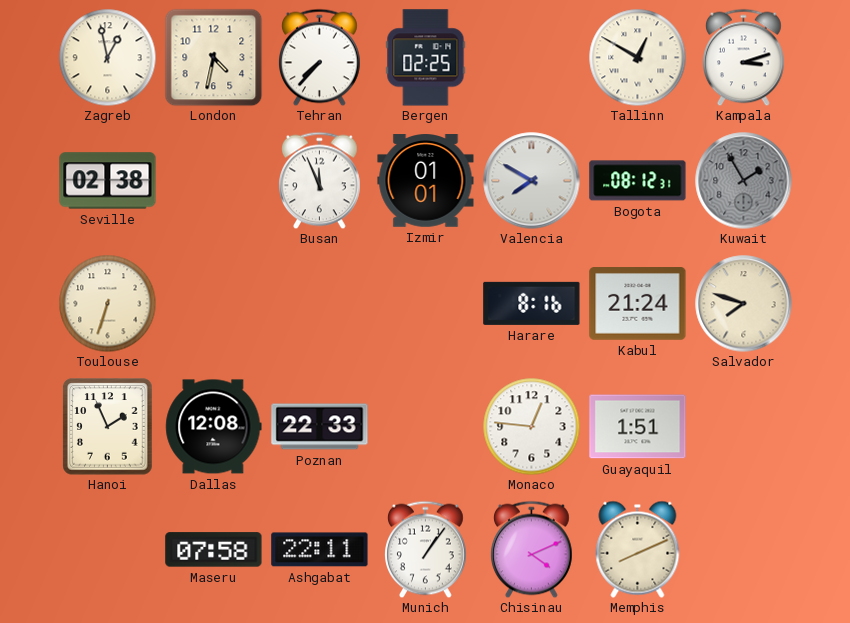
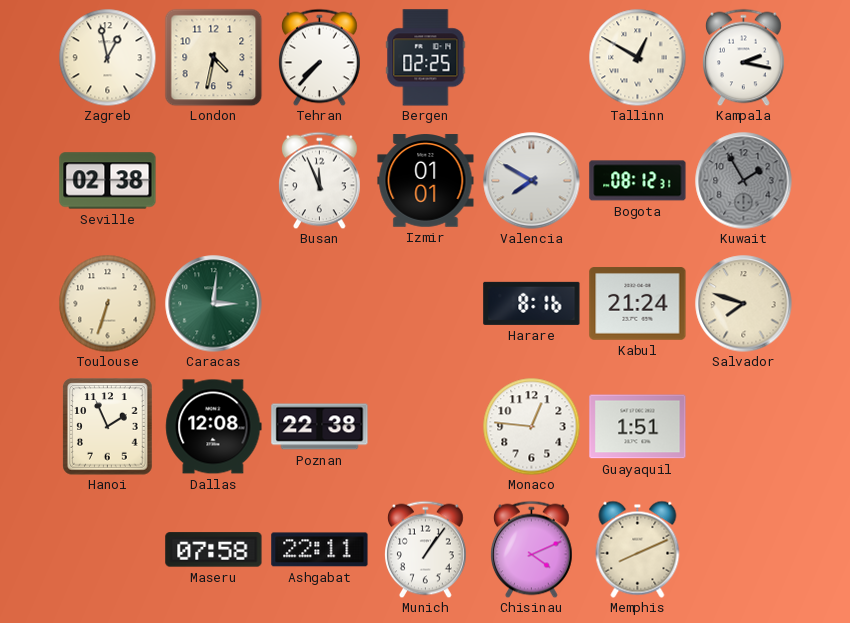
Kampala: 3:12 -> 2:17
Caracas: none -> 3:01
Poznan: 22:33 -> 22:38
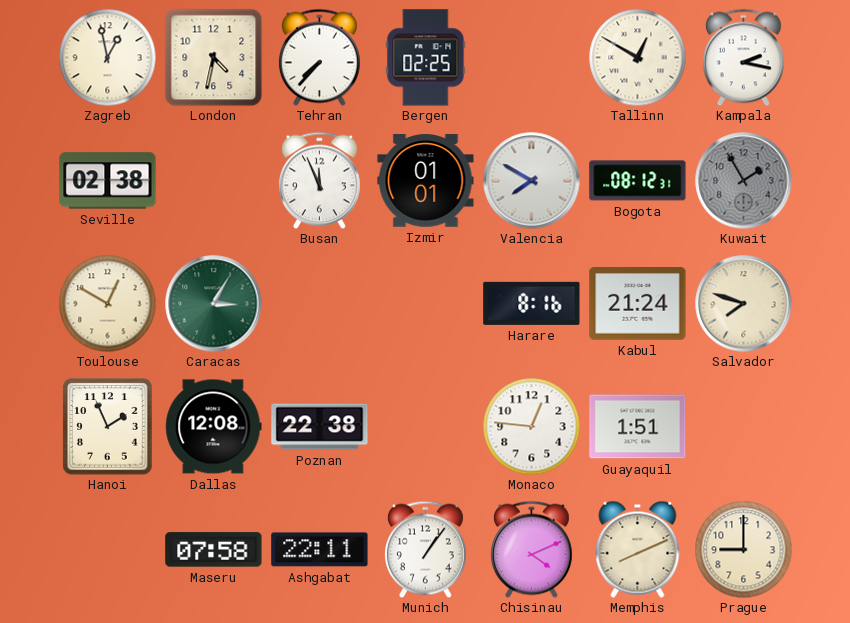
Toulouse: 6:33 -> 12:50
Caracas: 3:01 -> 3:05
Prague: none -> 9:00
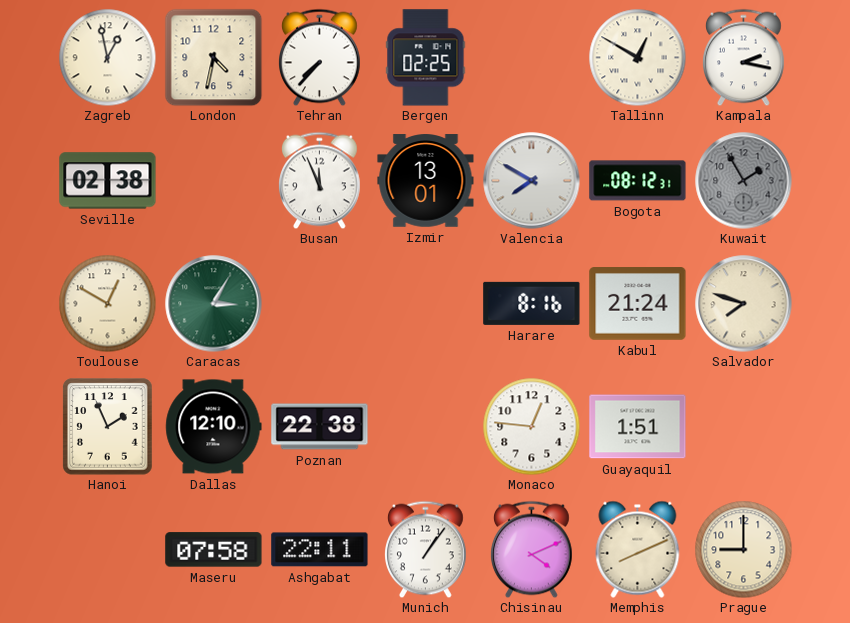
Izmir: 01:01 -> 13:01
Dallas: 12:08 -> 12:10
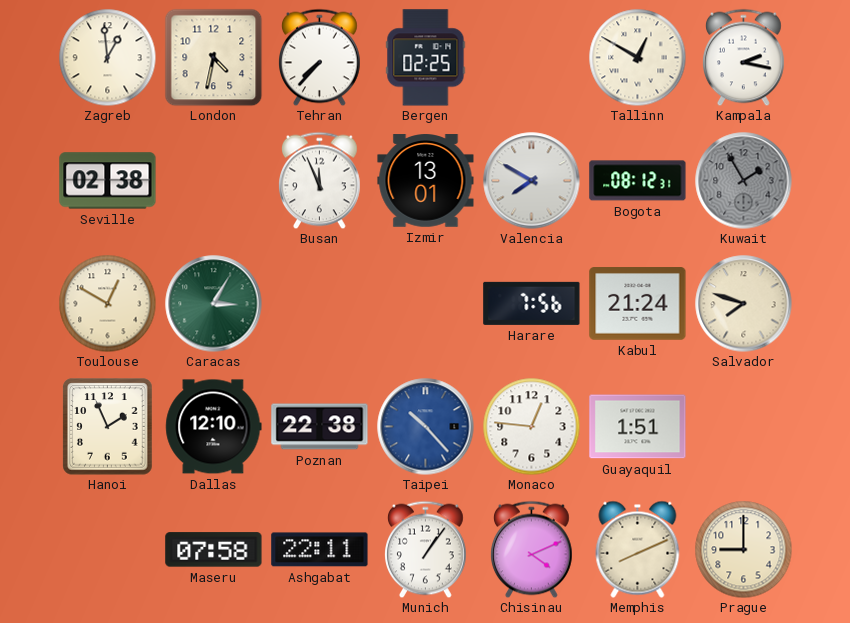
Zagreb: 12:58 -> 12:59
Harare: 8:16 -> 7:56
Taipei: none -> 10:23
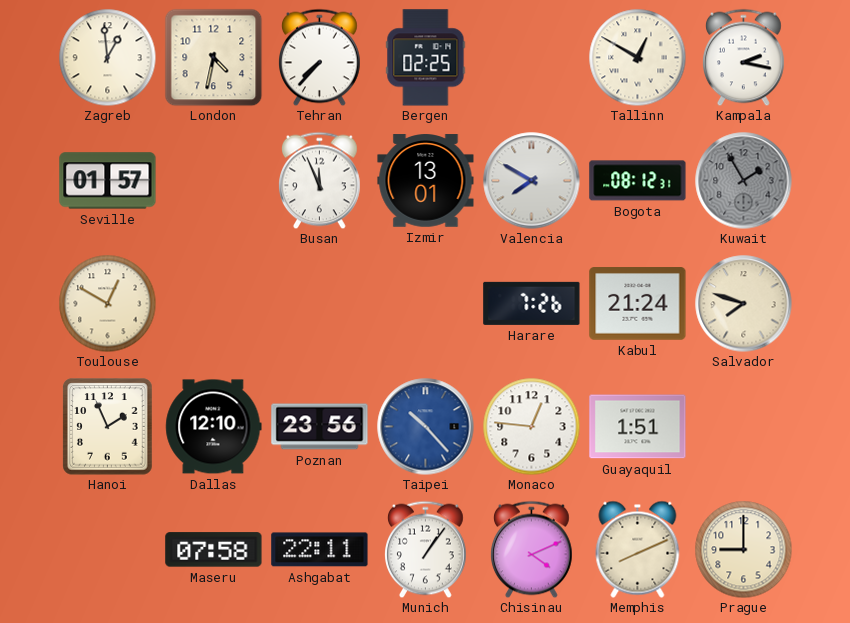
Seville: 02:38 -> 01:57
Caracas: 3:05 -> none
Harare: 7:56 -> 7:26
Poznan: 22:38 -> 23:56
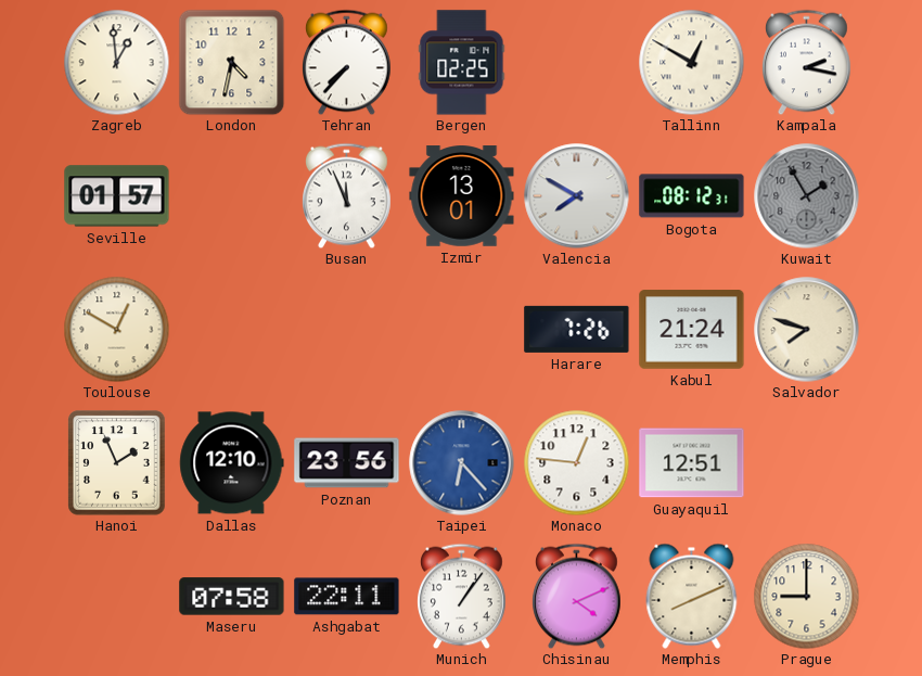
Taipei: 10:23 -> 6:23
Guayaquil: 1:51 -> 12:51
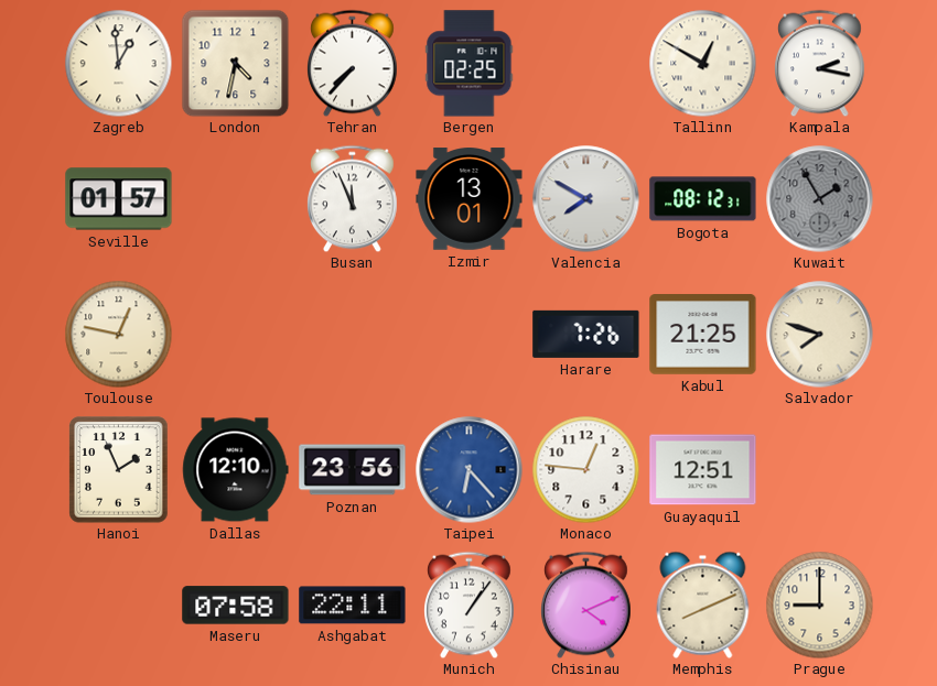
Toulouse: 12:50 -> 12:47
Kabul: 21:24 -> 21:25
